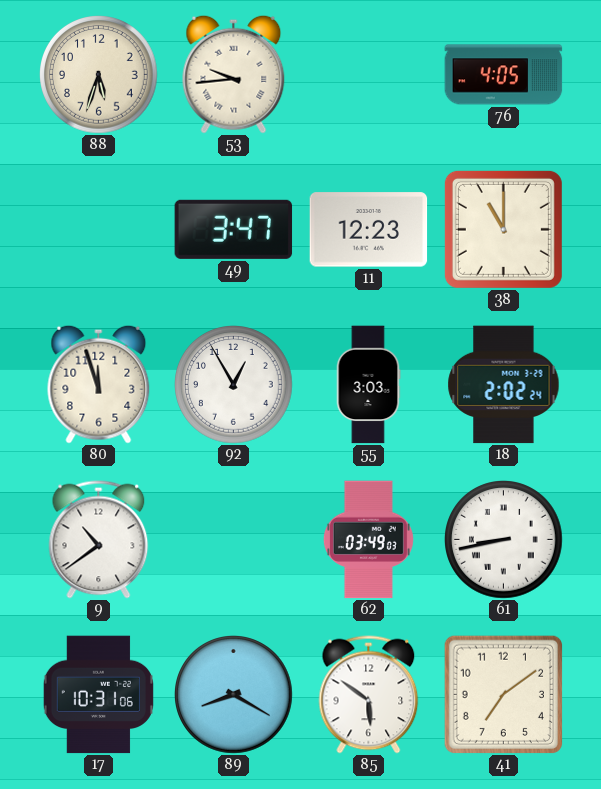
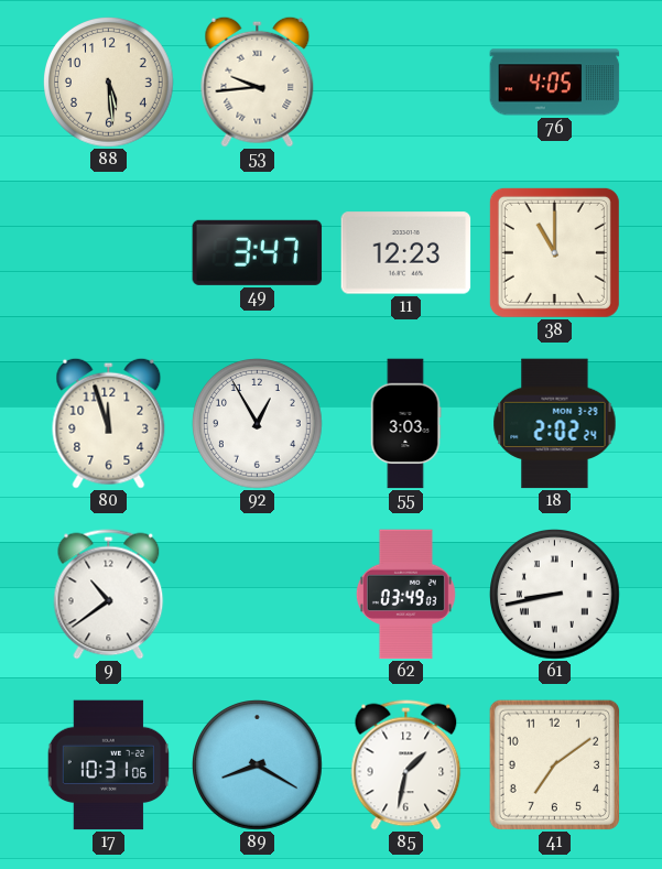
88: 5:33 -> 5:29
85: 5:51 -> 1:32
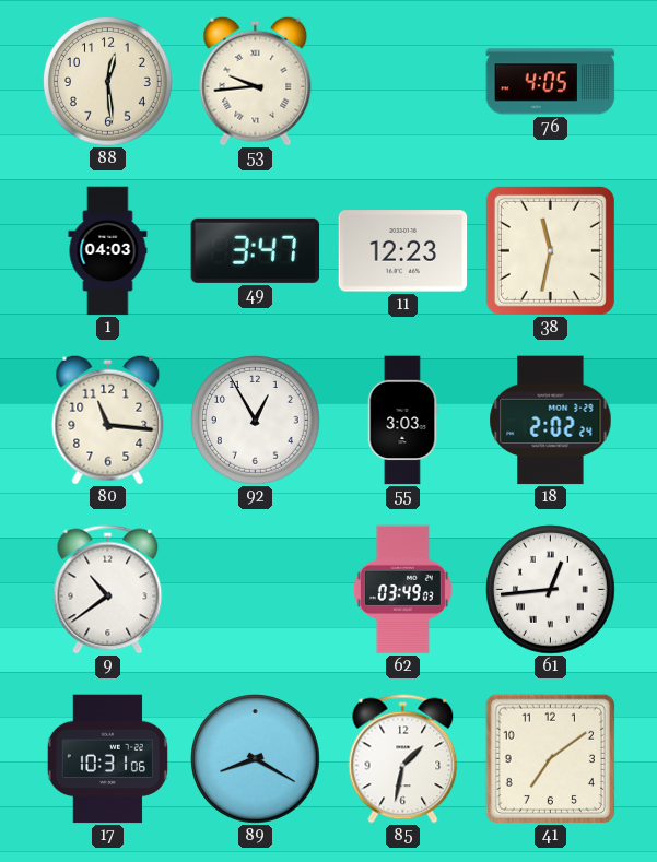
88: 5:29 -> 12:29
1: none -> 04:03
38: 11:00 -> 11:32
80: 11:57 -> 11:16
61: 8:43 -> 12:44
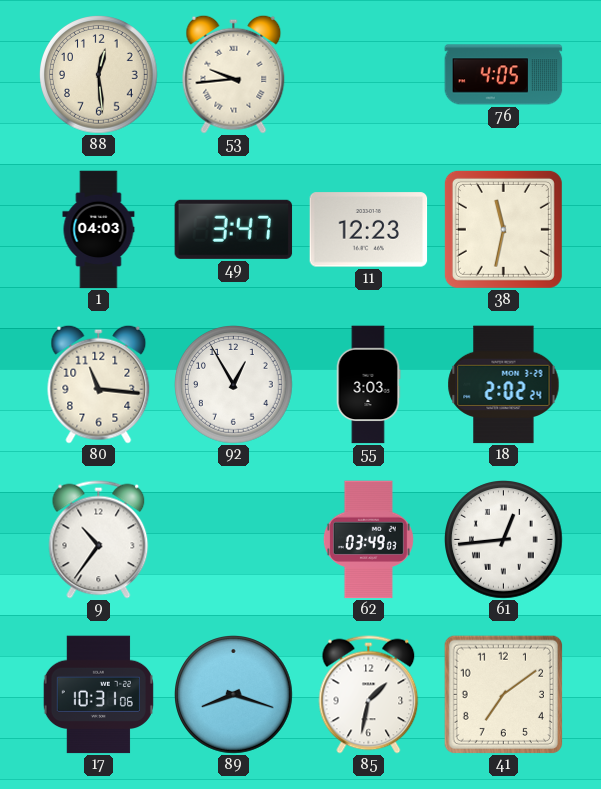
9: 10:39 -> 10:36
89: 8:20 -> 8:18
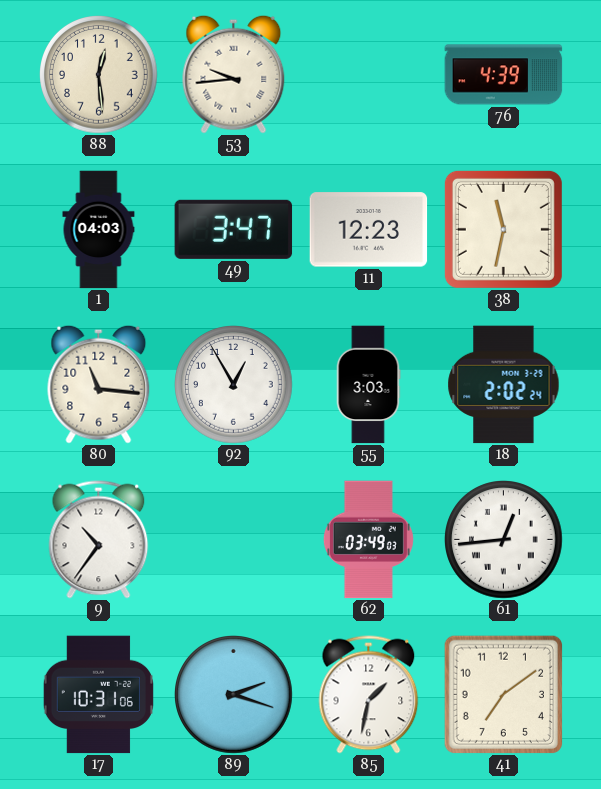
76: 4:05 -> 4:39
89: 8:18 -> 2:18
